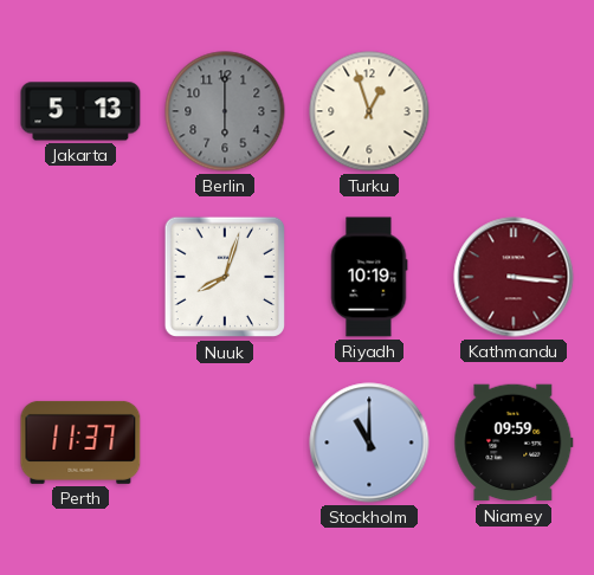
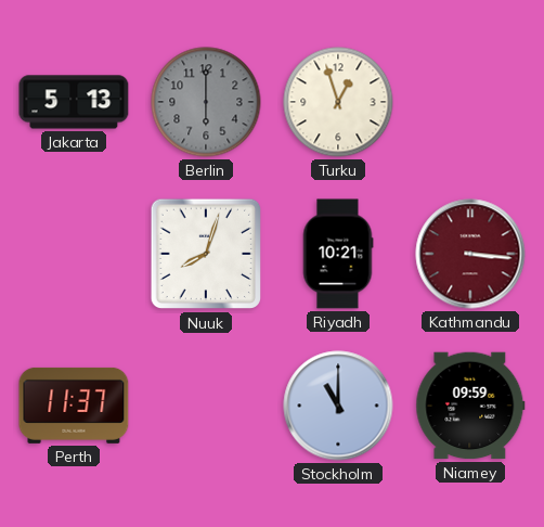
Riyadh: 10:19 -> 10:21
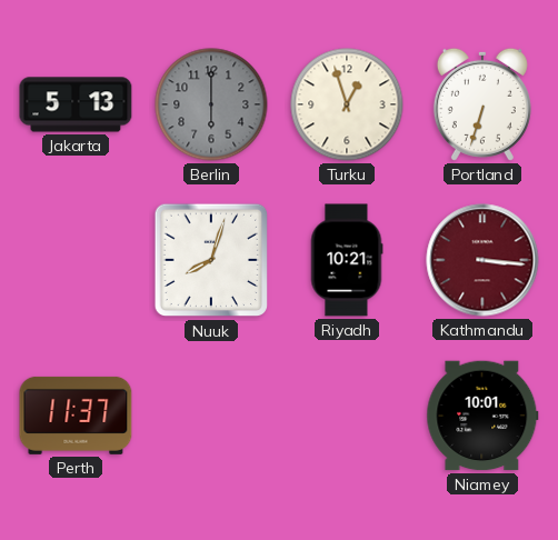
Portland: none -> 6:33
Stockholm: 11:00 -> none
Niamey: 09:59 -> 10:01
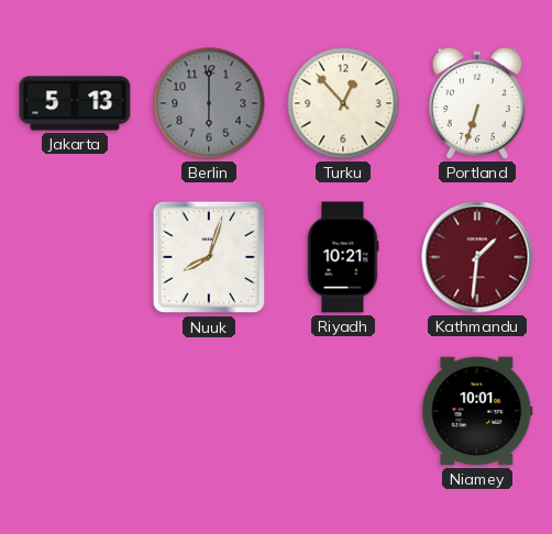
Turku: 12:57 -> 12:53
Kathmandu: 3:16 -> 1:31
Perth: 11:37 -> none
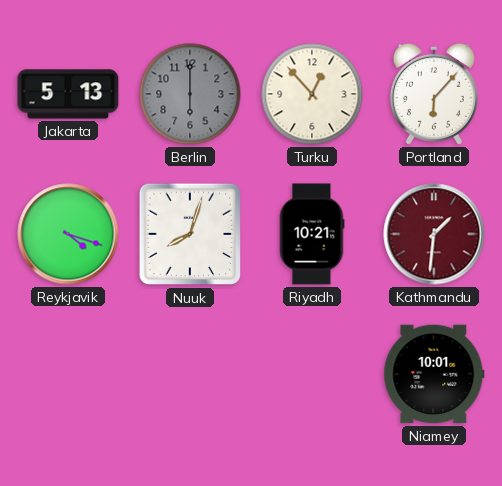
Portland: 6:33 -> 6:07
Reykjavik: none -> 4:18
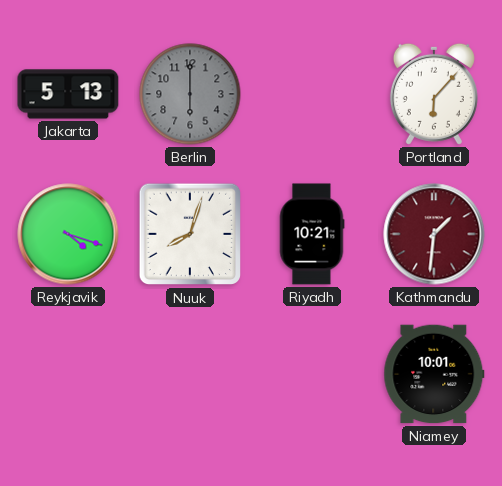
Turku: 12:53 -> none
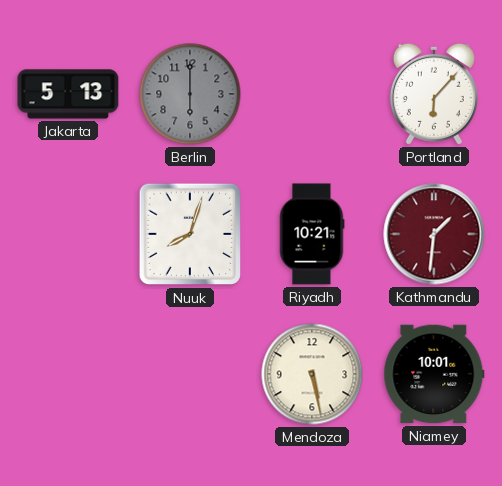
Reykjavik: 4:18 -> none
Mendoza: none -> 5:28
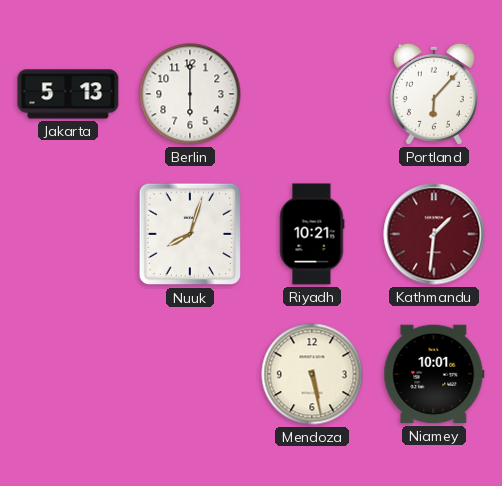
Berlin dial: grey -> white
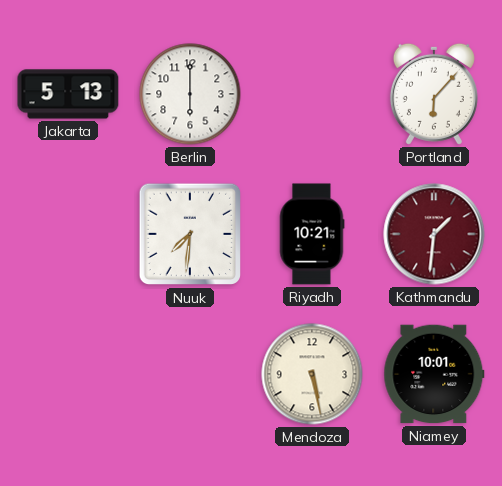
Nuuk: 8:03 -> 7:31
